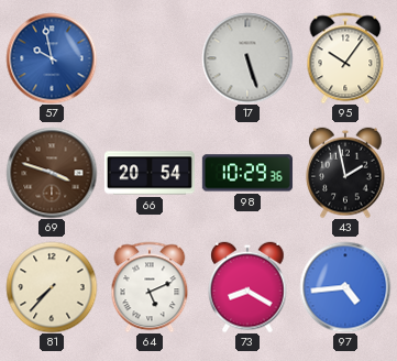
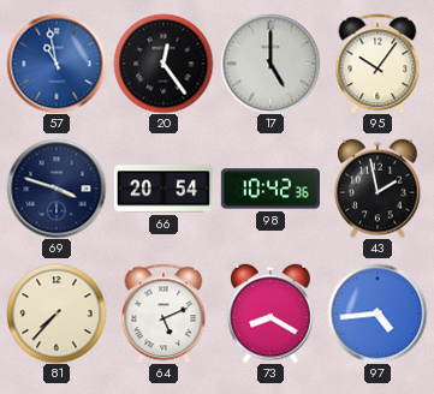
57: 9:58 -> 10:58
20: none -> 12:24
17: 5:27 -> 5:00
69 dial: brown -> navy
98: 10:29 -> 10:42
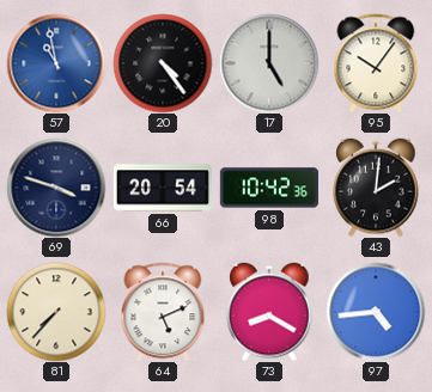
20: 12:24 -> 4:24
43: 1:58 -> 2:01
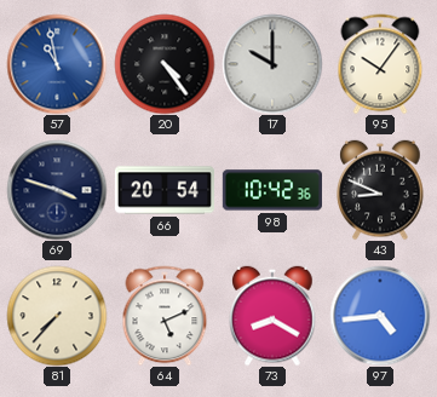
17: 5:00 -> 10:00
43: 2:01 -> 8:49
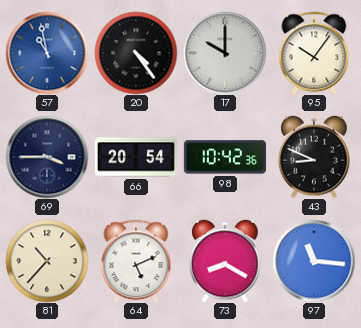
69: 3:48 -> 3:45
81: 7:37 -> 10:37
97: 4:44 -> 11:16
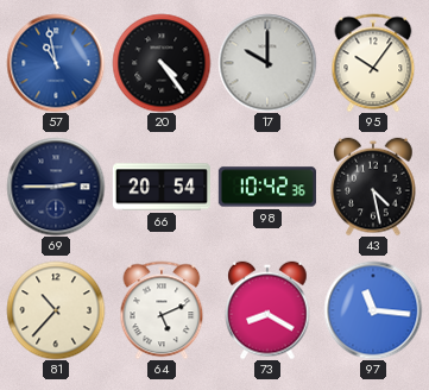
69: 3:45 -> 2:45
43: 8:49 -> 4:28
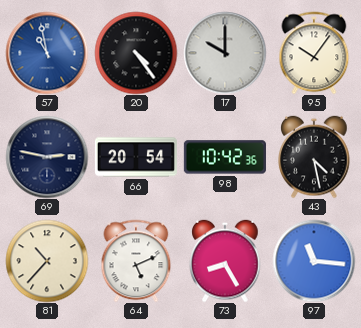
69: 2:45 -> 2:47
73: 8:20 -> 8:25
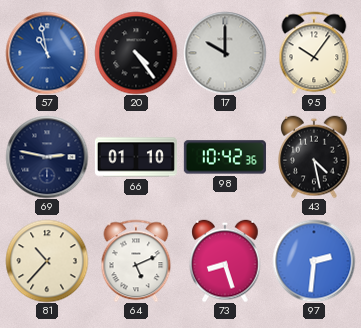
66: 20:54 -> 01:10
73: 8:25 -> 8:27
97: 11:16 -> 2:31
